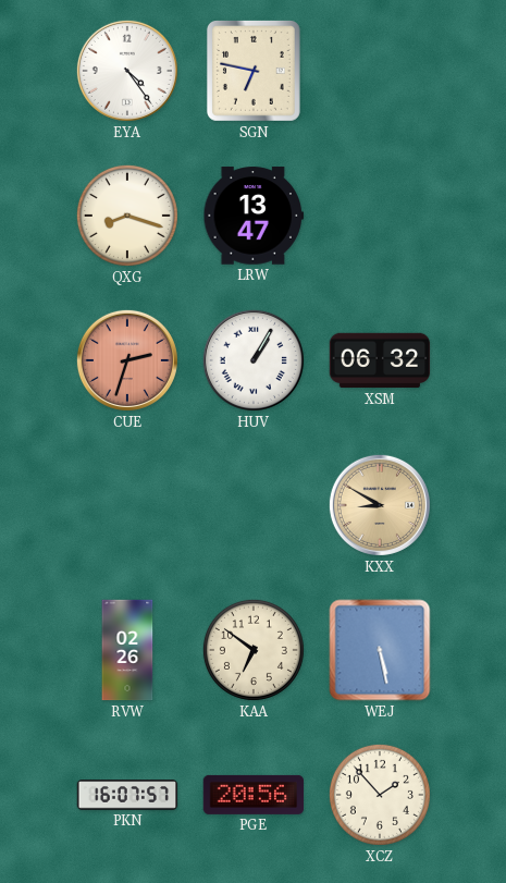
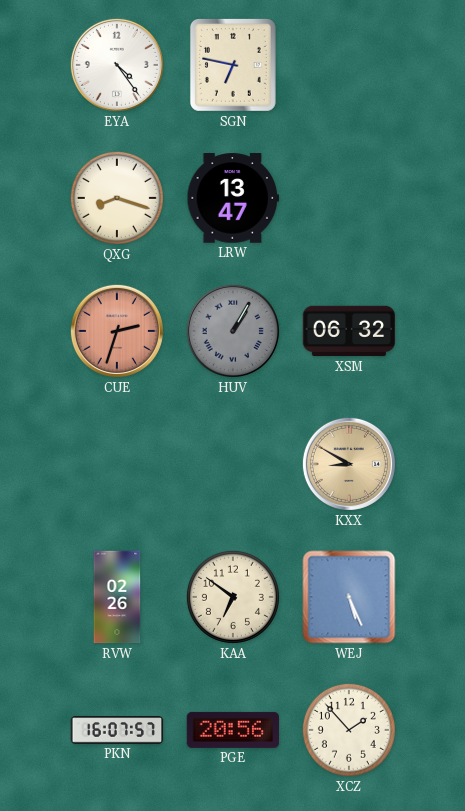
HUV dial: white -> grey
WEJ: 5:28 -> 5:26
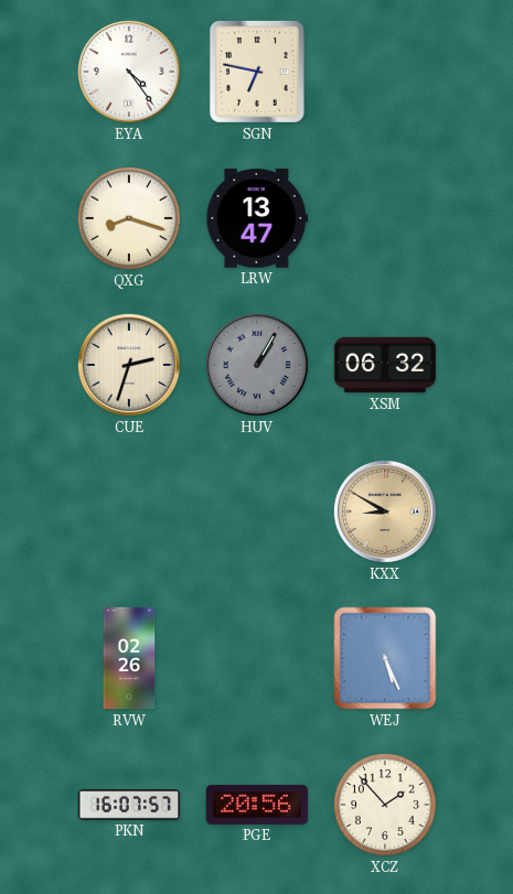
CUE dial: salmon -> cream
KAA: 6:51 -> none
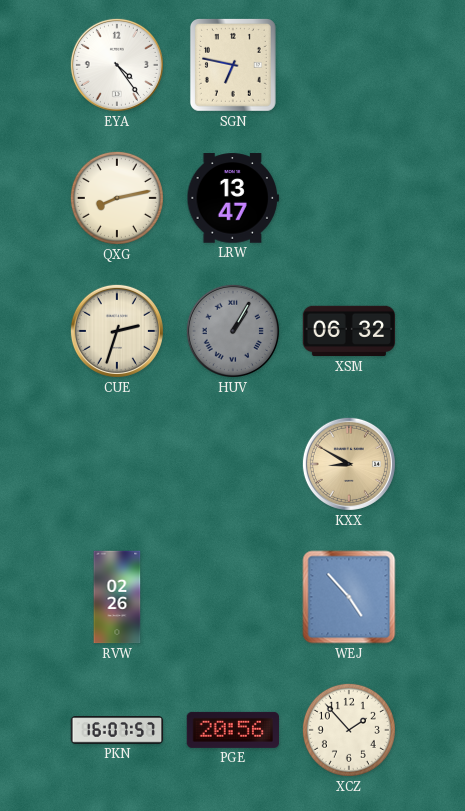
QXG: 8:18 -> 8:13
WEJ: 5:26 -> 4:53
